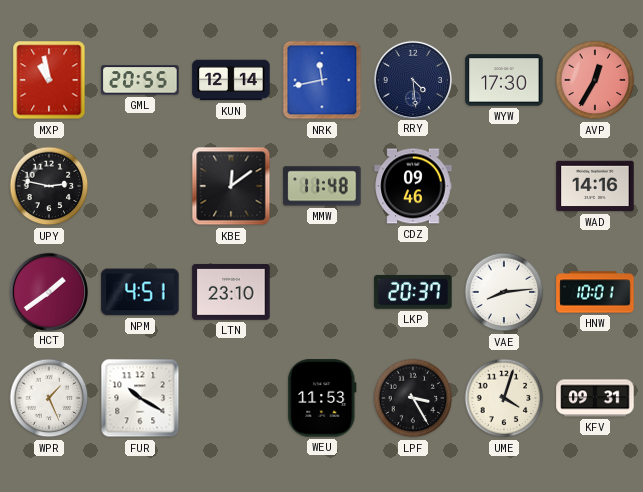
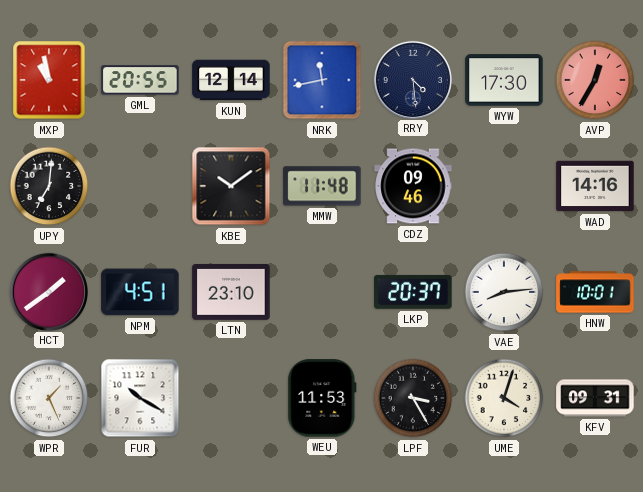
UPY: 2:47 -> 7:01
KBE: 12:09 -> 10:09
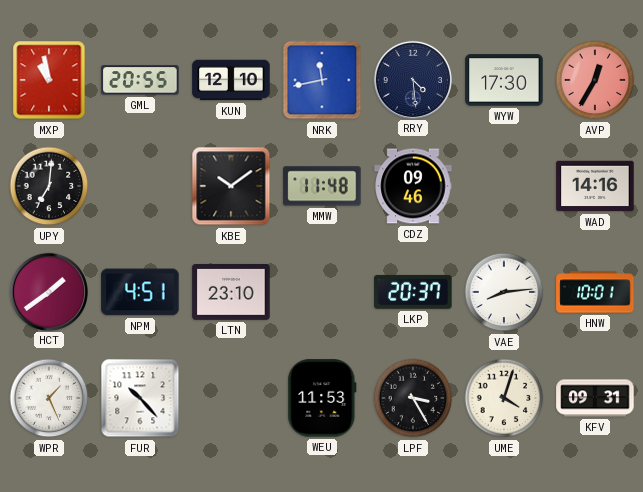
KUN: 12:14 -> 12:10
FUR: 10:20 -> 10:23
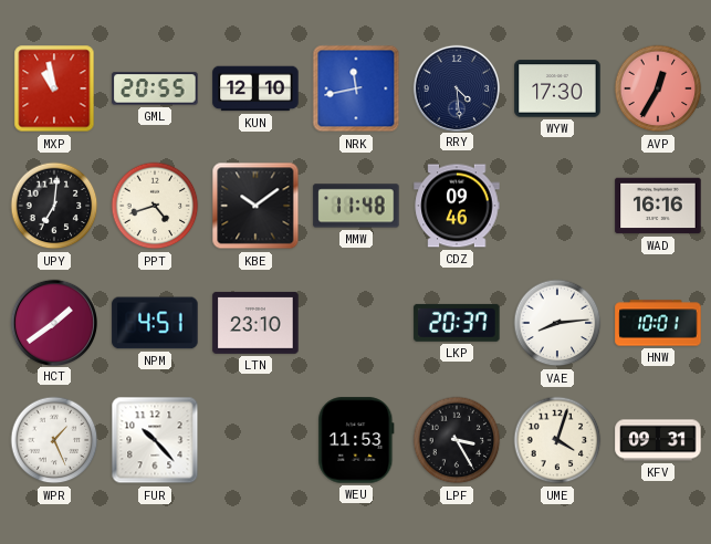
PPT: none -> 4:42
WAD: 14:16 -> 16:16
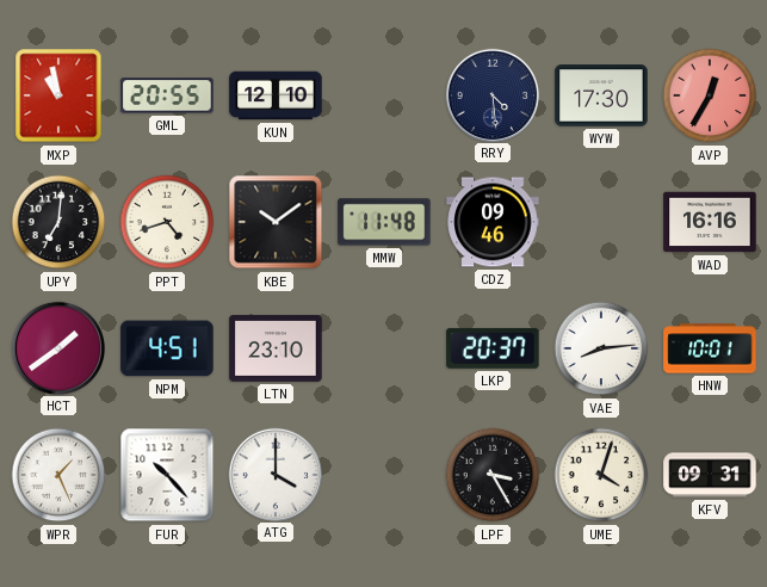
NRK: 11:43 -> none
ATG: none -> 4:00
WEU: 11:53 -> none
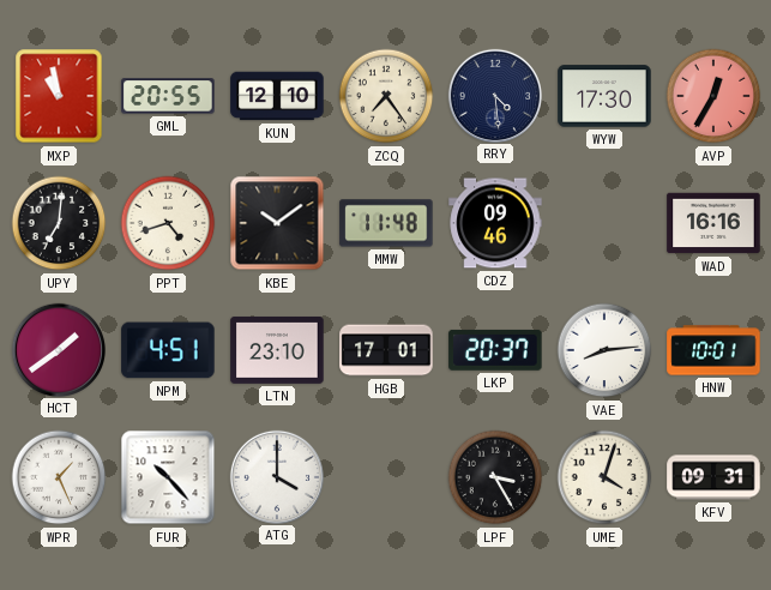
ZCQ: none -> 7:24
HGB: none -> 17:01
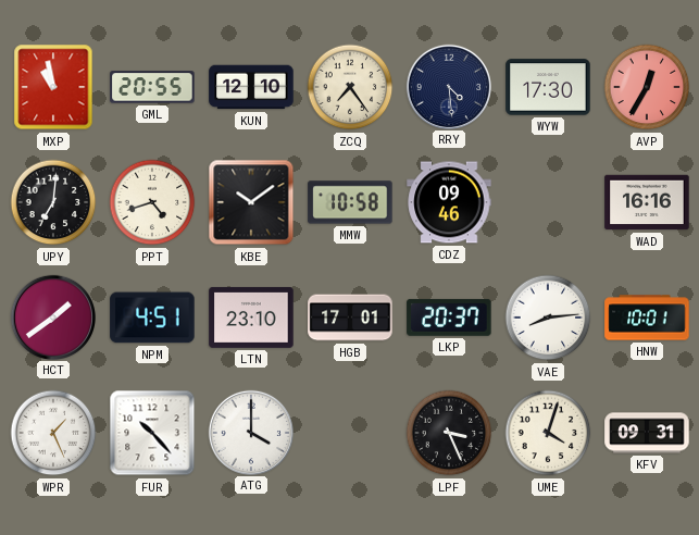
MMW: 11:48 -> 10:58
LPF: 3:25 -> 3:26
